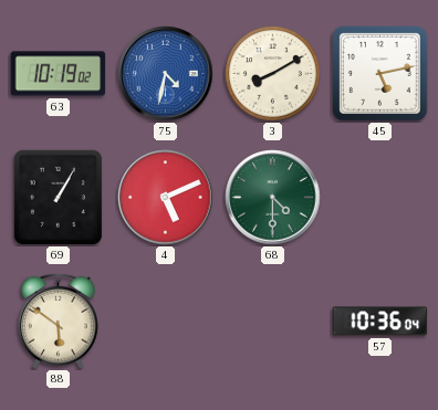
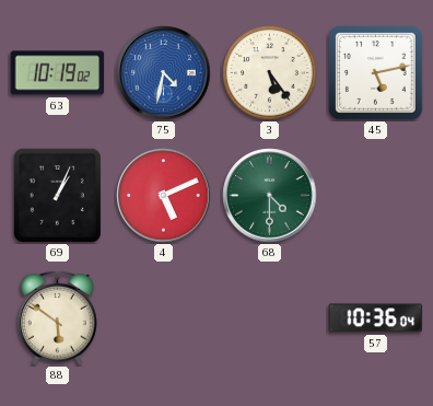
3: 8:10 -> 5:24
69: 1:05 -> 1:04
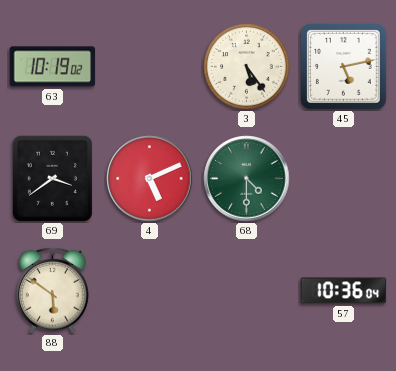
75: 4:32 -> none
69: 1:04 -> 3:39
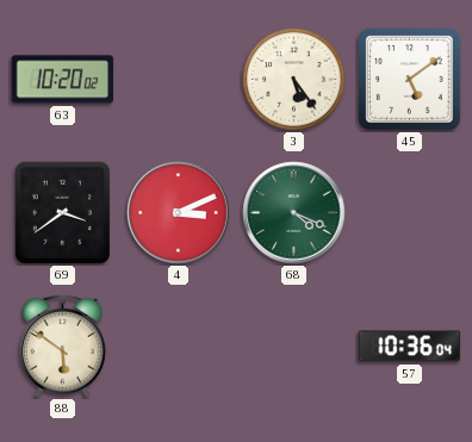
63: 10:19 -> 10:20
45: 5:13 -> 5:09
4: 5:11 -> 3:11
68: 4:30 -> 4:19
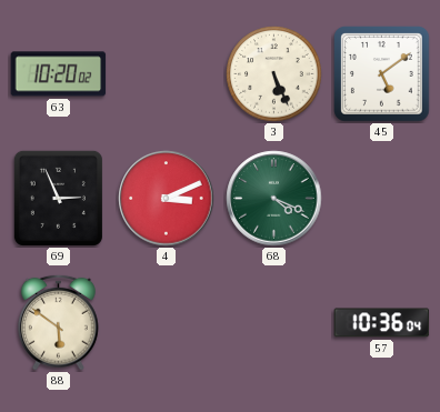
3: 5:24 -> 5:26
69: 3:39 -> 2:56
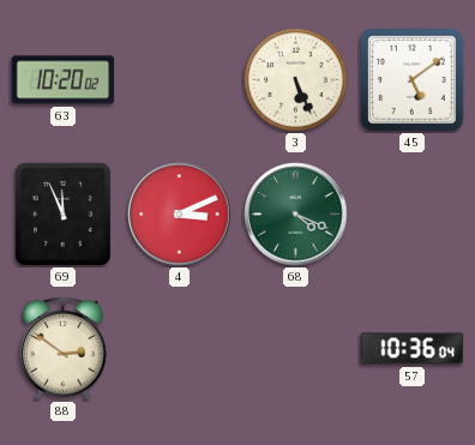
69: 2:56 -> 11:56
88: 5:51 -> 2:51
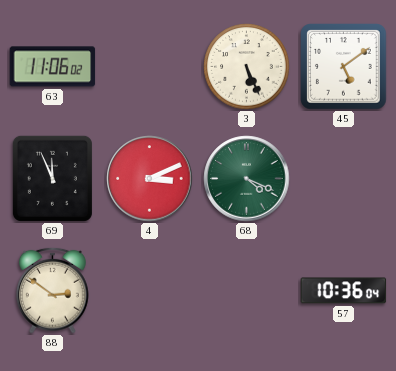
63: 10:20 -> 11:06
